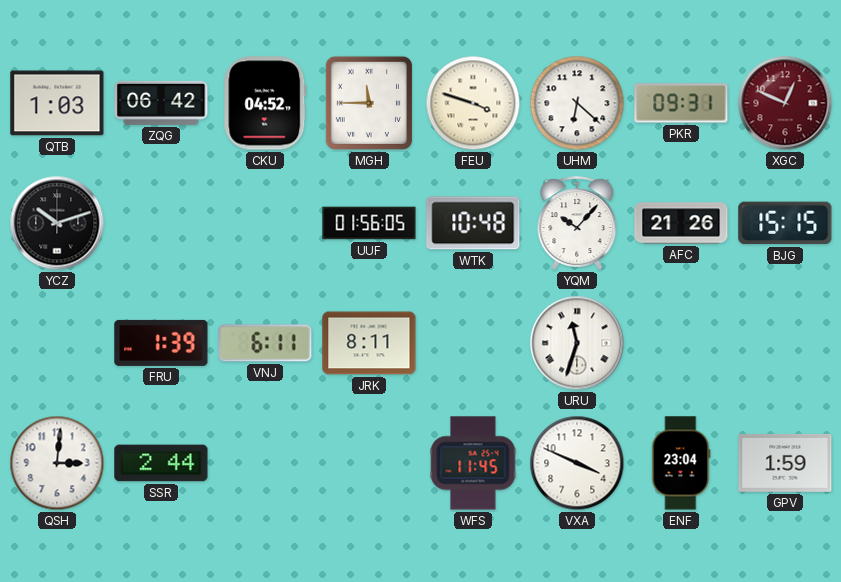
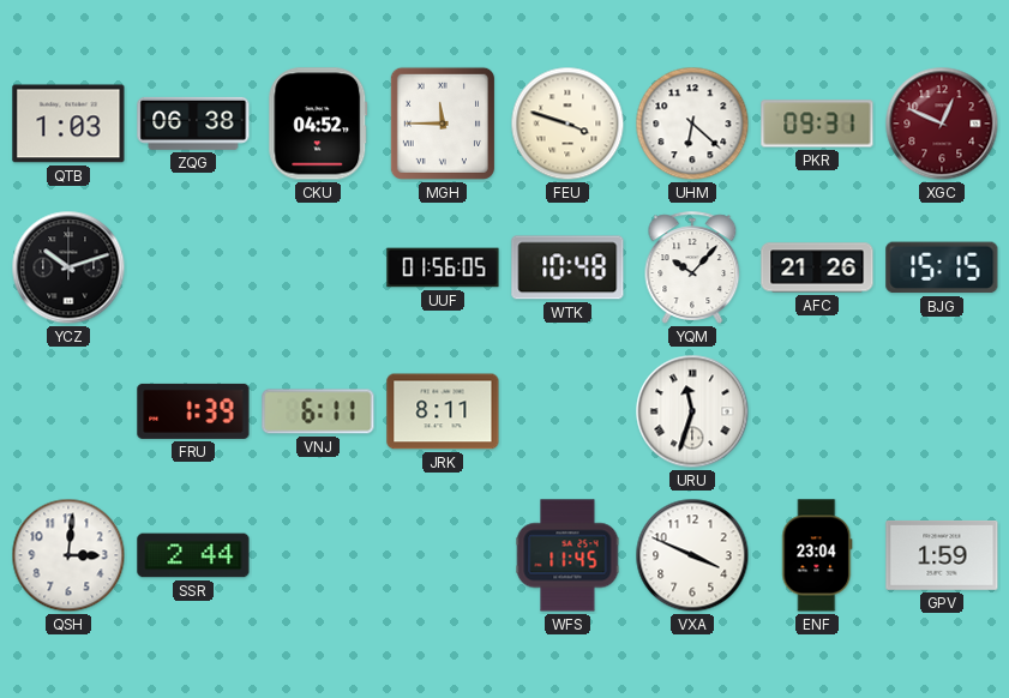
ZQG: 06:42 -> 06:38
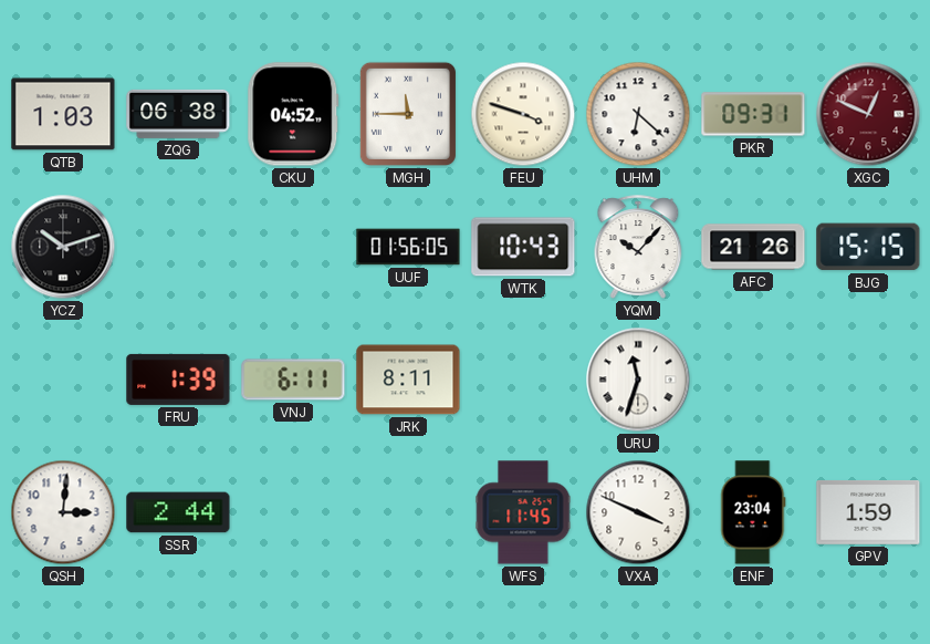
WTK: 10:48 -> 10:43
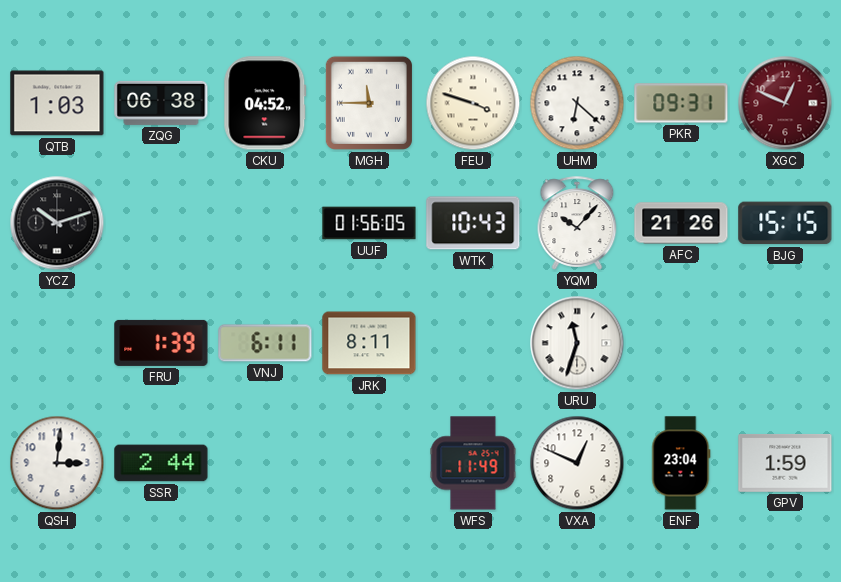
WFS: 11:45 -> 11:49
VXA: 3:49 -> 12:49
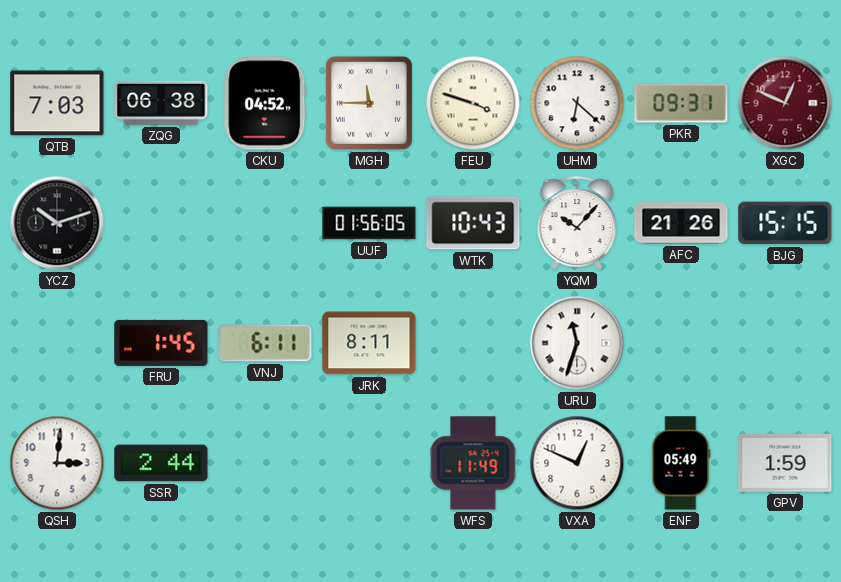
QTB: 1:03 -> 7:03
FRU: 1:39 -> 1:45
ENF: 23:04 -> 05:49
